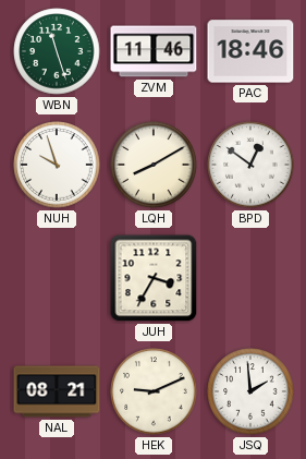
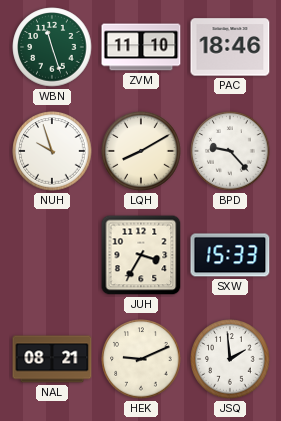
ZVM: 11:46 -> 11:10
BPD: 12:51 -> 9:23
SXW: none -> 15:33
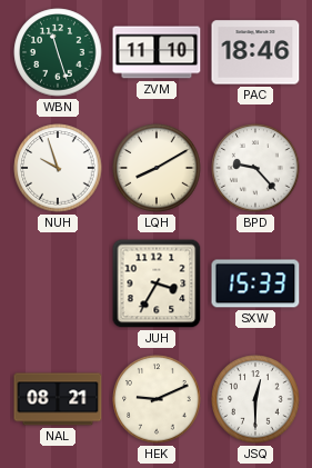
JSQ: 1:59 -> 12:30
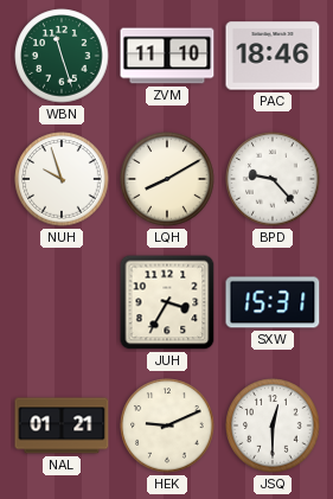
SXW: 15:33 -> 15:31
NAL: 08:21 -> 01:21
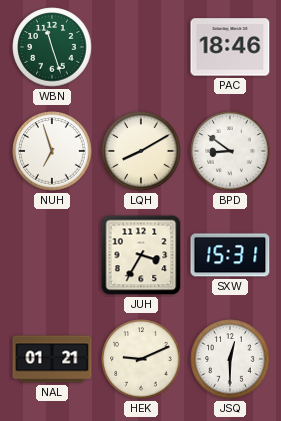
ZVM: 11:10 -> none
NUH: 9:57 -> 6:57
BPD: 9:23 -> 8:51
